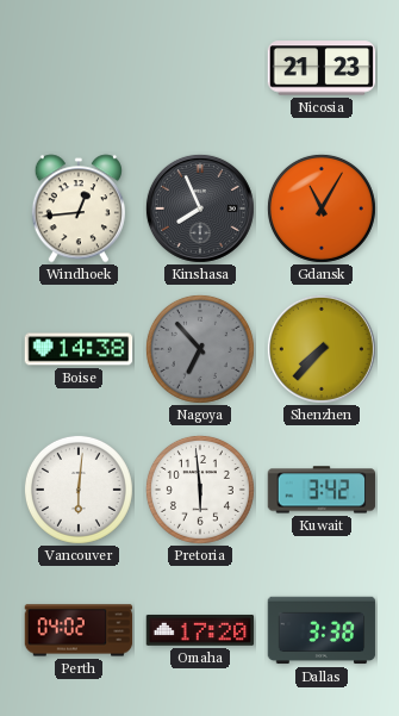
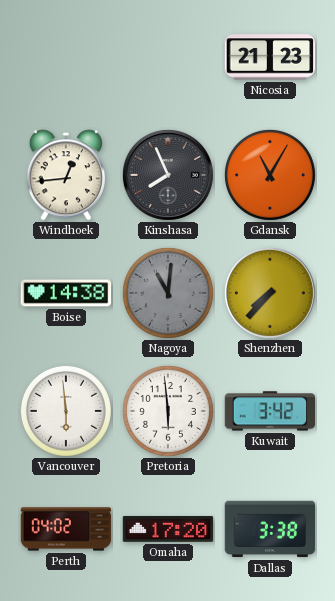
Nagoya: 6:53 -> 11:01
Vancouver: 6:01 -> 5:59
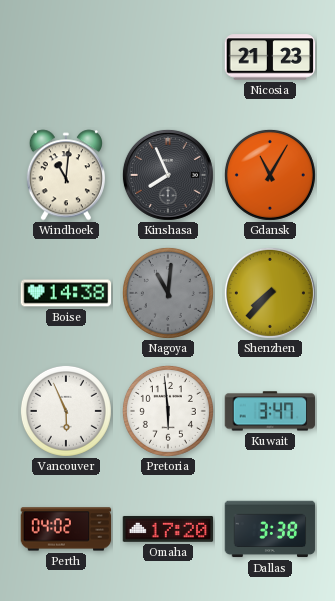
Windhoek: 12:44 -> 11:01
Vancouver: 5:59 -> 5:56
Kuwait: 3:42 -> 3:47
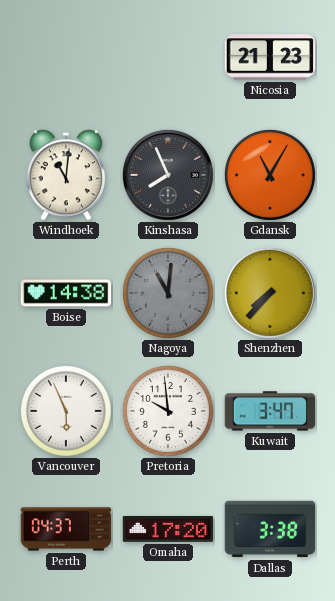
Pretoria: 5:59 -> 9:59
Perth: 04:02 -> 04:37
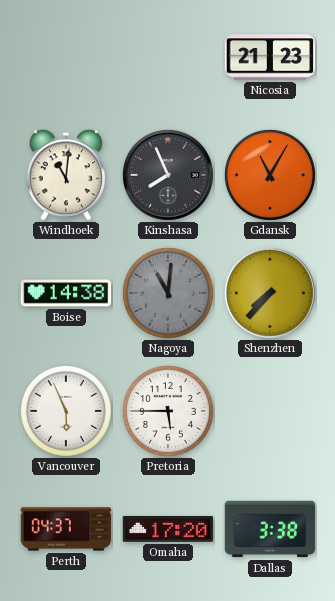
Pretoria: 9:59 -> 5:45
Kuwait: 3:47 -> none
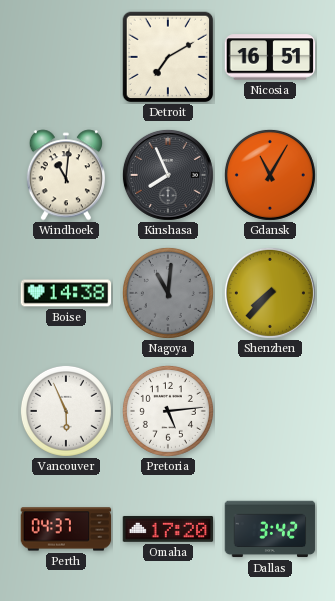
Detroit: none -> 7:10
Nicosia: 21:23 -> 16:51
Pretoria: 5:45 -> 5:14
Dallas: 3:38 -> 3:42
